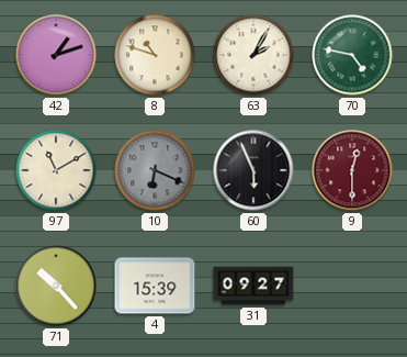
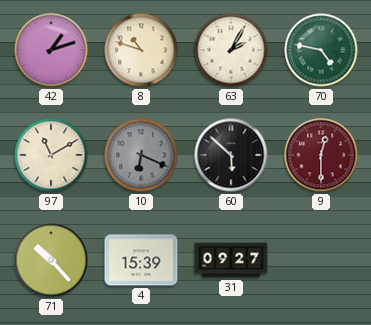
60: 5:56 -> 5:52
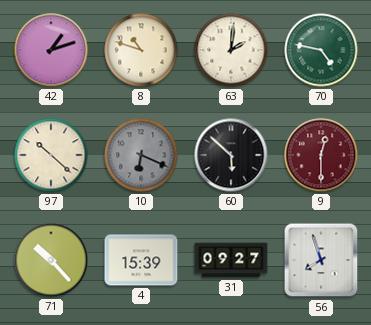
63: 2:05 -> 2:01
97: 11:10 -> 10:22
56: none -> 7:57
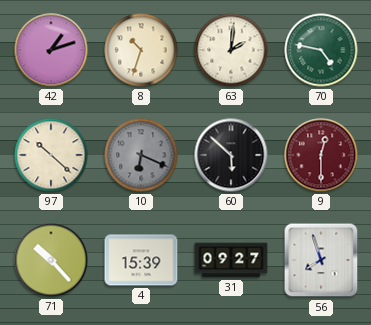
8: 10:48 -> 10:33
